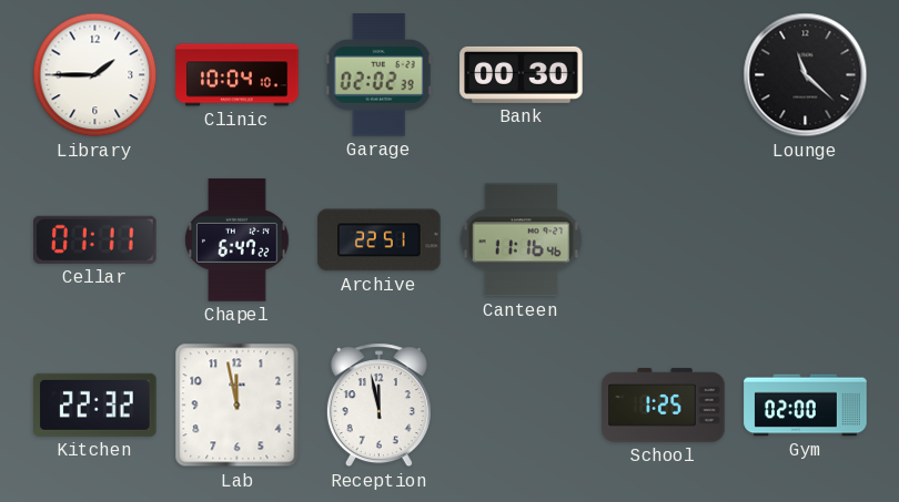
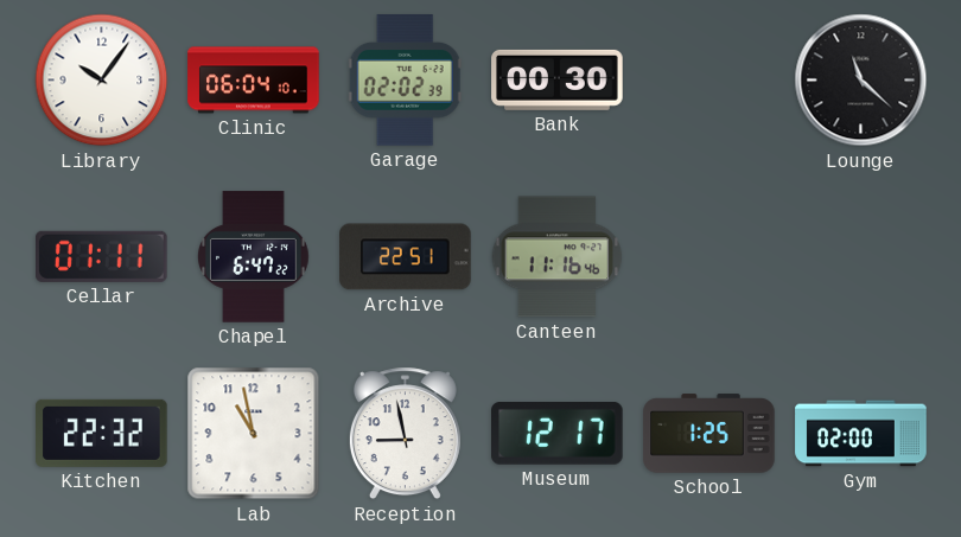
Library: 1:45 -> 10:06
Clinic: 10:04 -> 06:04
Lab: 11:58 -> 10:58
Reception: 11:58 -> 8:58
Museum: none -> 12:17
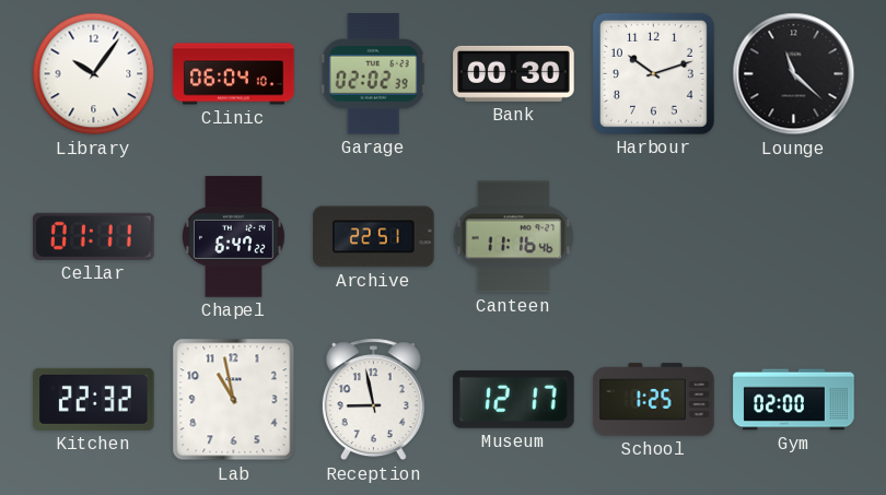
Harbour: none -> 10:12
